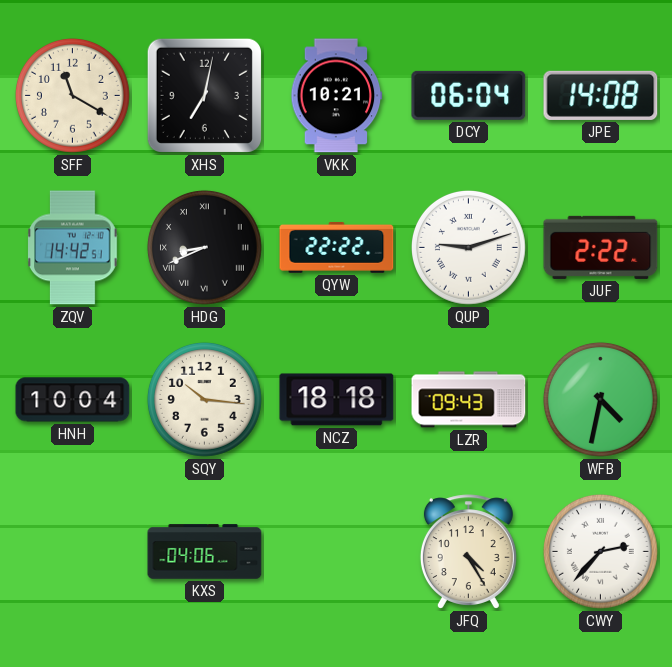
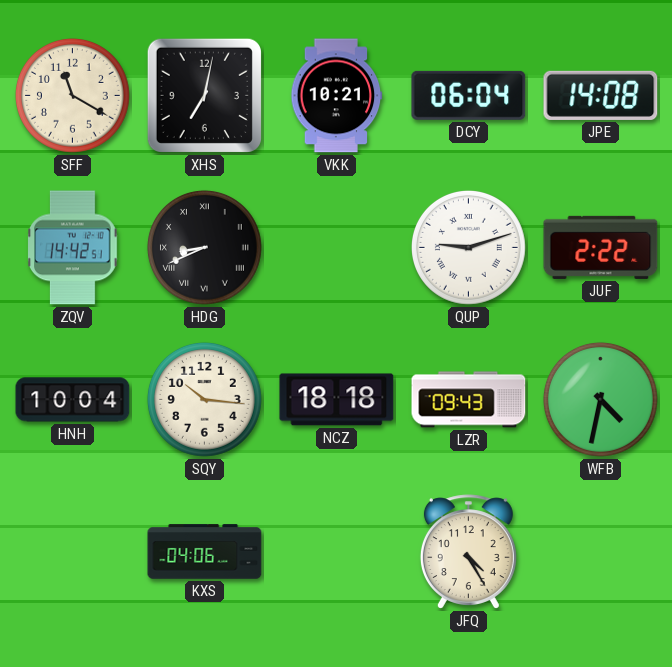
QYW: 22:22 -> none
CWY: 2:37 -> none
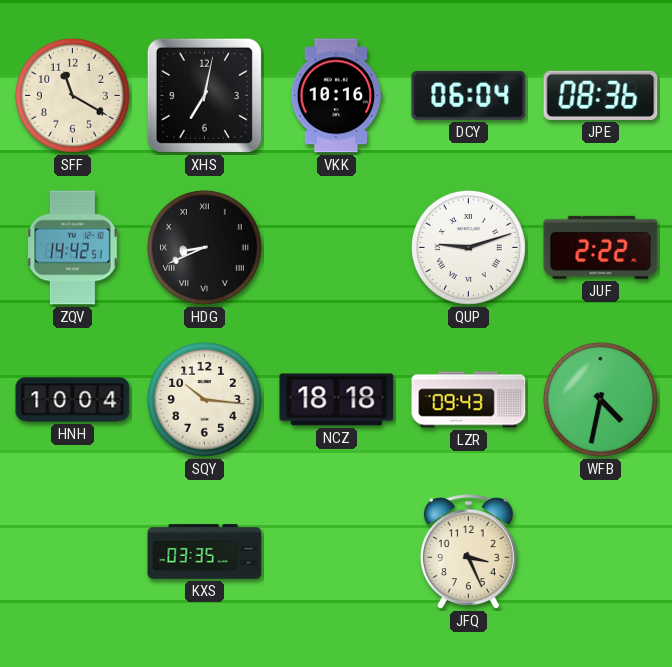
VKK: 10:21 -> 10:16
JPE: 14:08 -> 08:36
KXS: 04:06 -> 03:35
JFQ: 4:25 -> 3:26
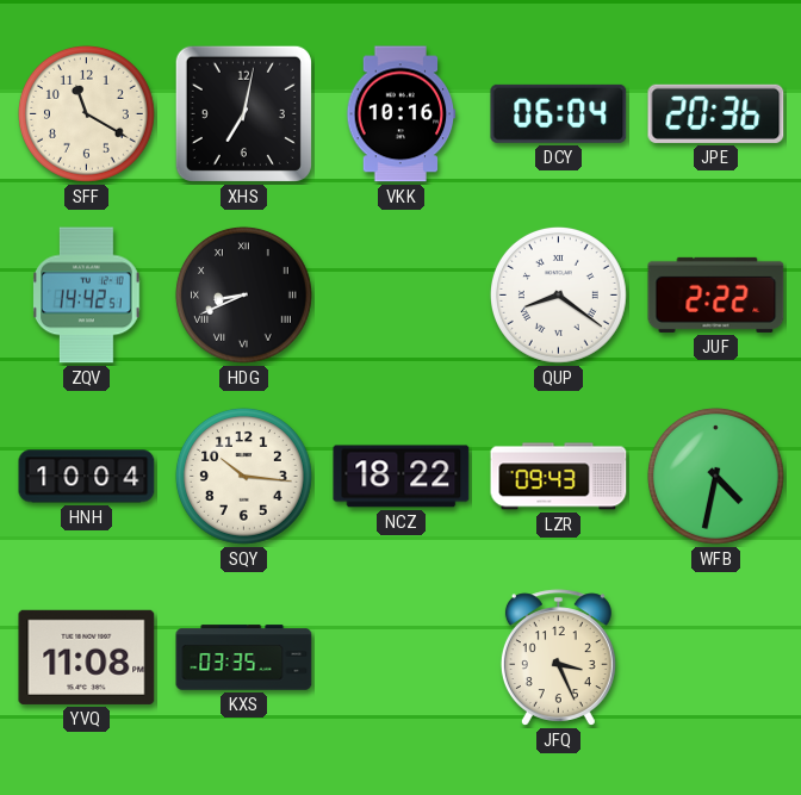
JPE: 08:36 -> 20:36
QUP: 9:12 -> 8:21
NCZ: 18:18 -> 18:22
YVQ: none -> 11:08
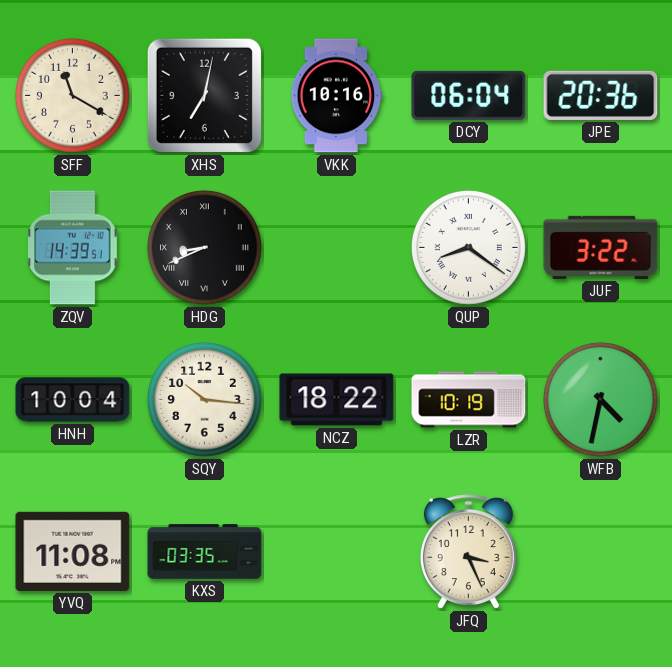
ZQV: 14:42 -> 14:39
JUF: 2:22 -> 3:22
LZR: 09:43 -> 10:19
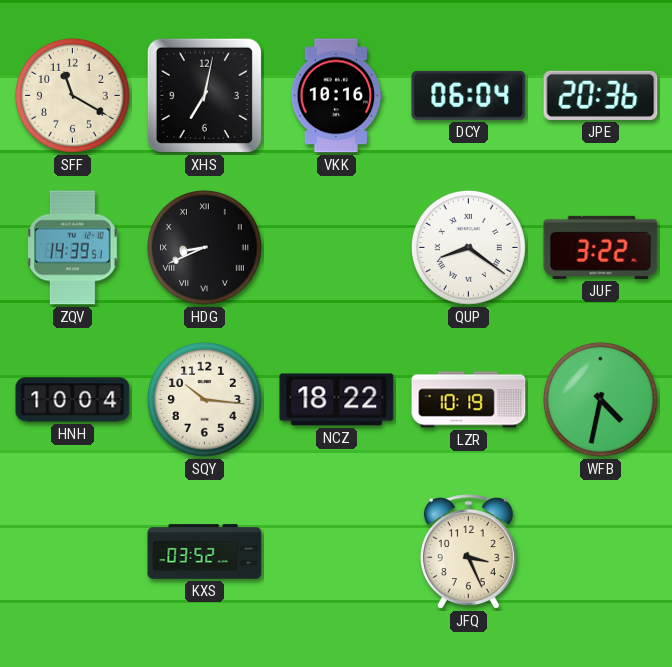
YVQ: 11:08 -> none
KXS: 03:35 -> 03:52
